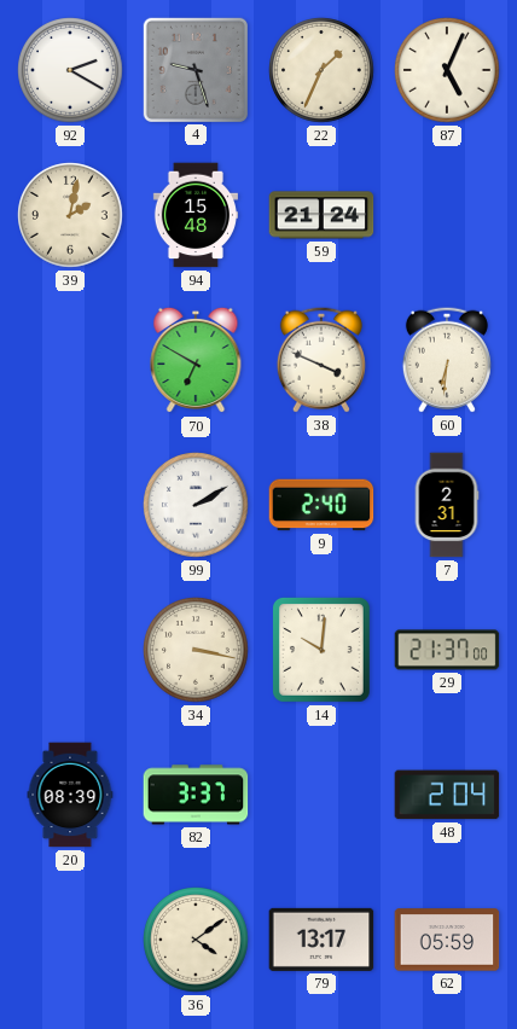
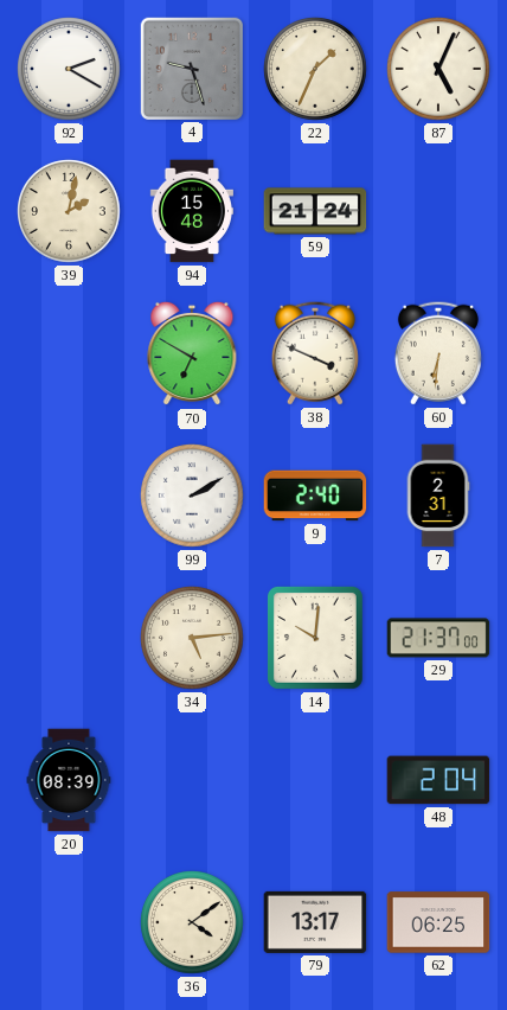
34: 3:17 -> 5:14
82: 3:37 -> none
62: 05:59 -> 06:25
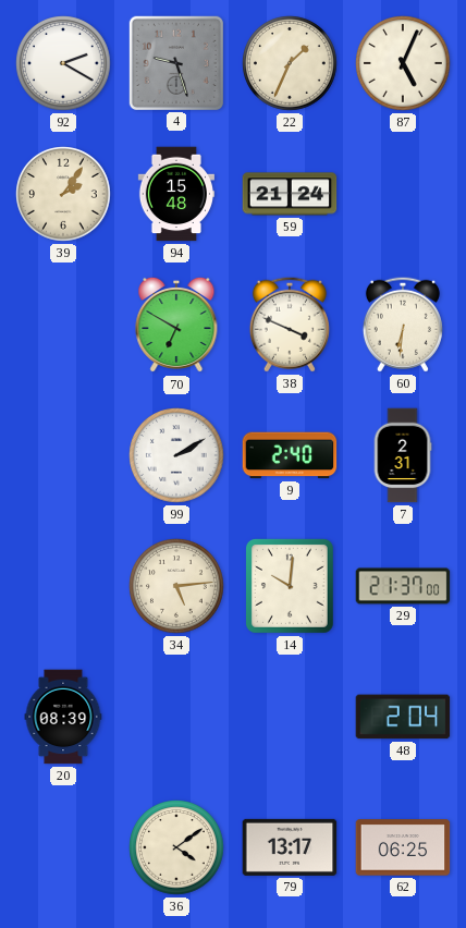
39: 2:02 -> 2:06
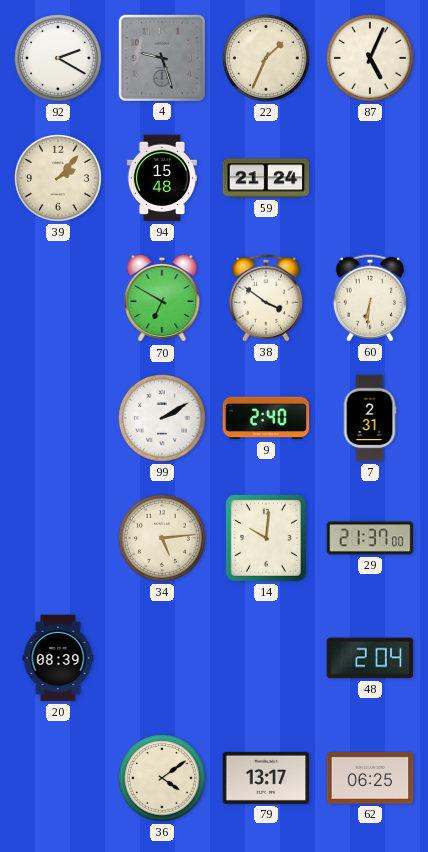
39: 2:06 -> 2:07
38: 3:49 -> 3:51
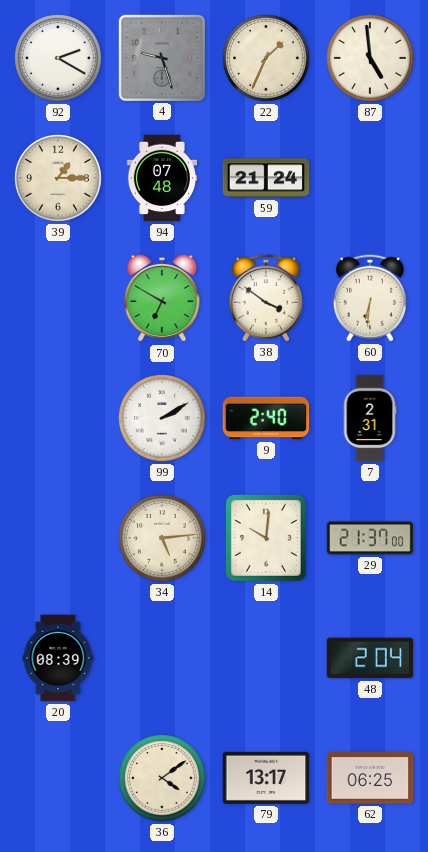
87: 5:04 -> 4:59
39: 2:07 -> 1:15
94: 15:48 -> 07:48
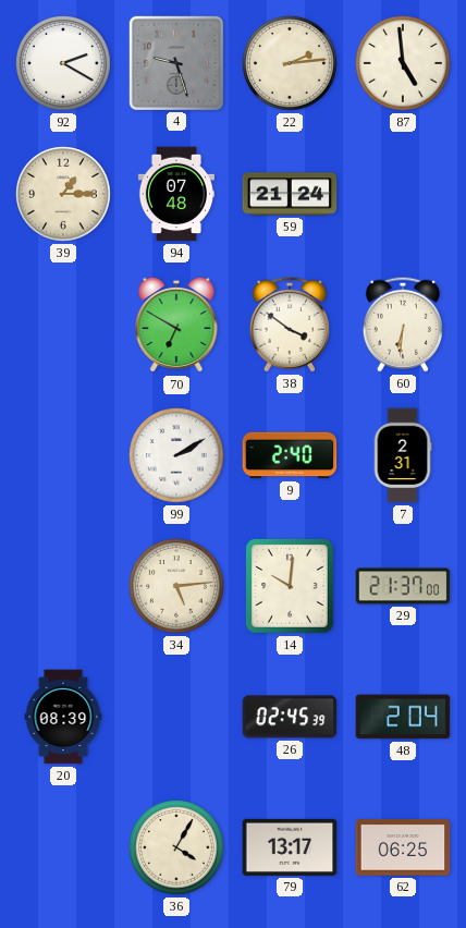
22: 1:34 -> 2:14
26: none -> 02:45
36: 4:09 -> 4:05
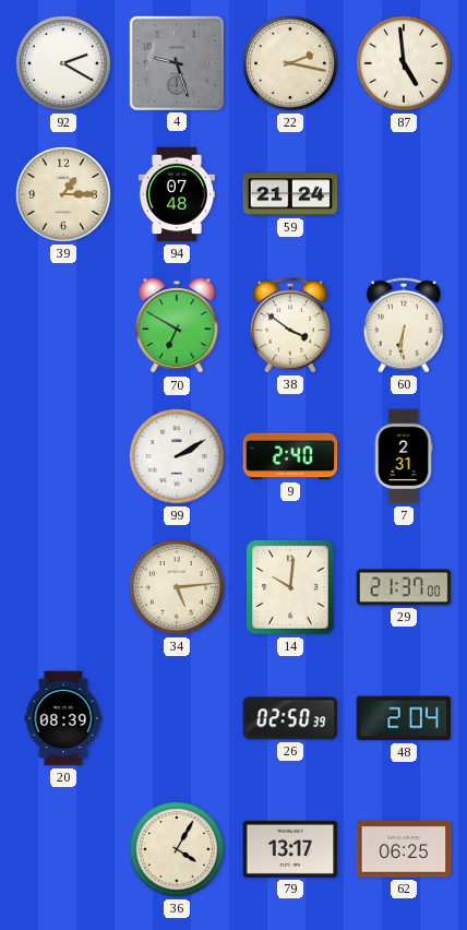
22: 2:14 -> 2:17
26: 02:45 -> 02:50
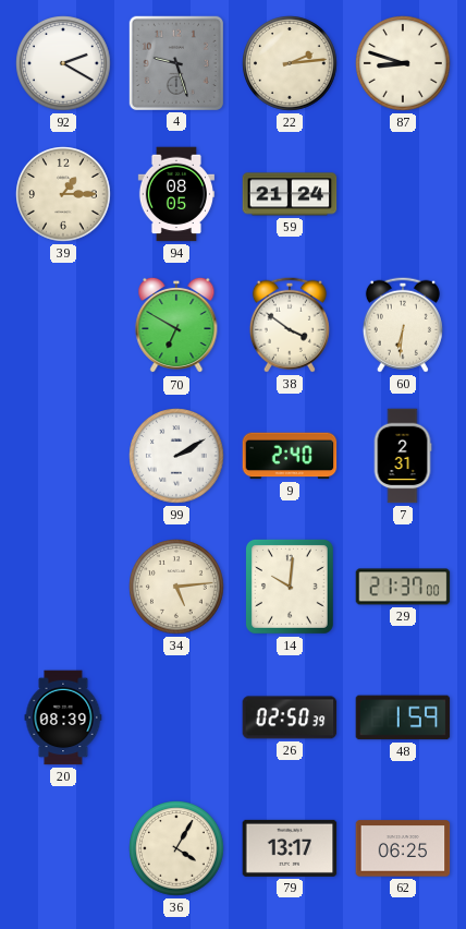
22: 2:17 -> 2:14
87: 4:59 -> 8:48
94: 07:48 -> 08:05
48: 2:04 -> 1:59
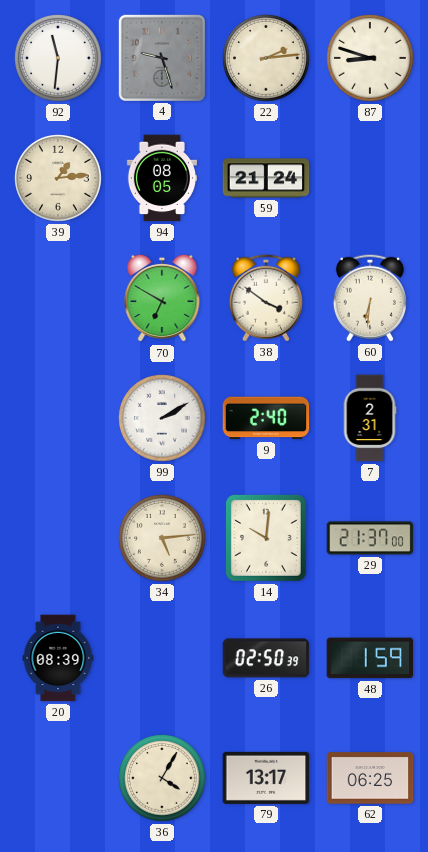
92: 2:20 -> 11:31
39: 1:15 -> 1:14
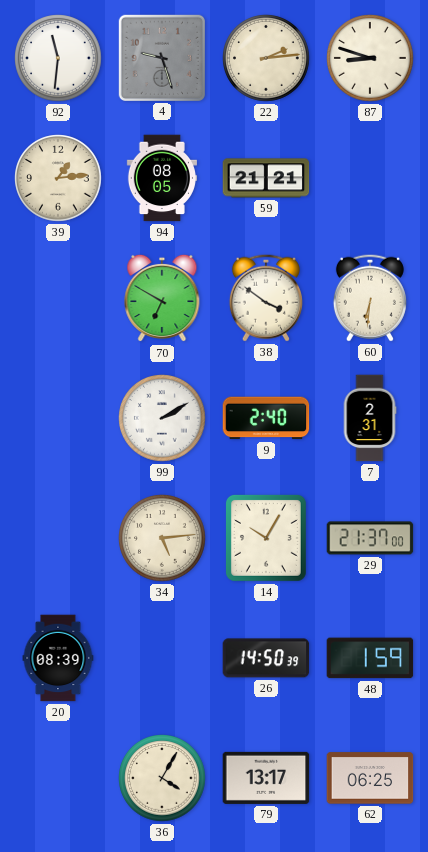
59: 21:24 -> 21:21
14: 10:01 -> 10:05
26: 02:50 -> 14:50
